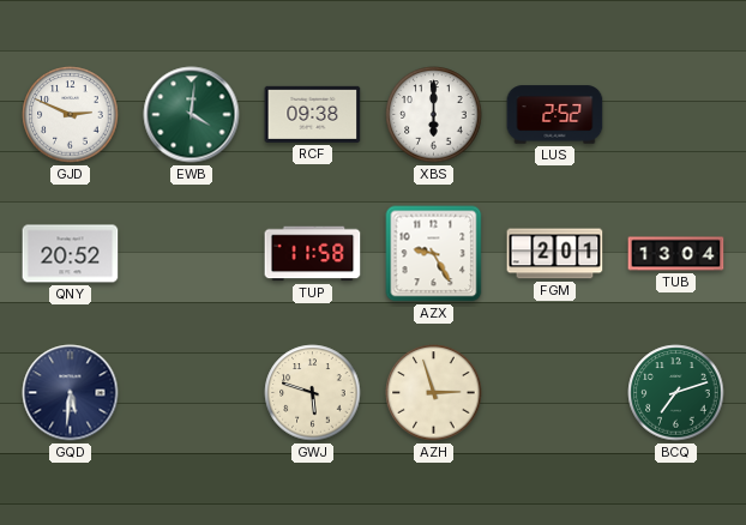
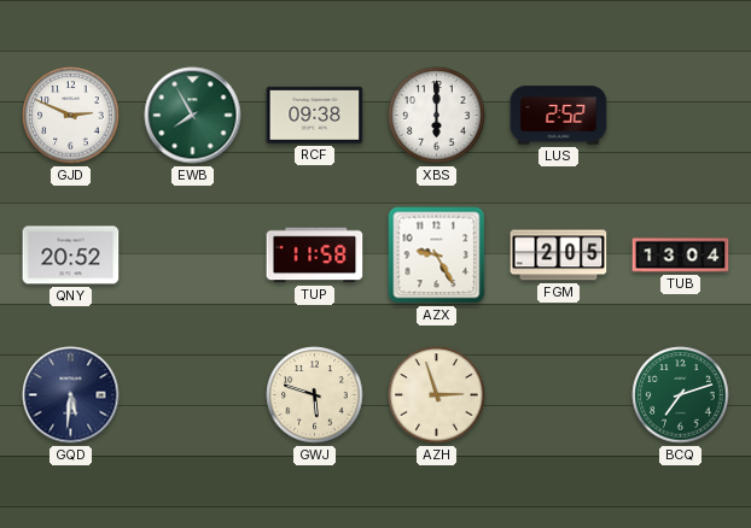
EWB: 4:01 -> 7:55
FGM: 2:01 -> 2:05
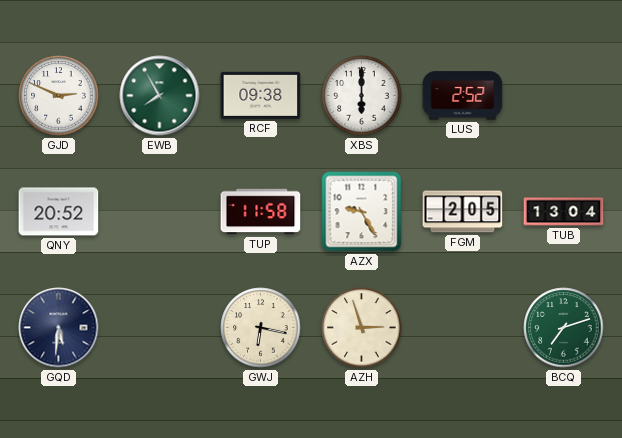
GWJ: 5:48 -> 6:17
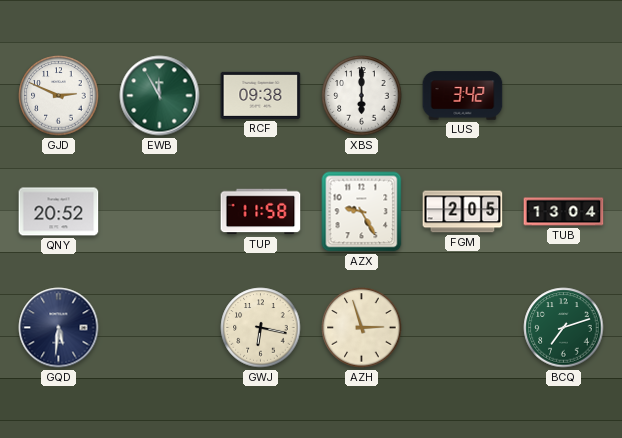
EWB: 7:55 -> 11:55
LUS: 2:52 -> 3:42
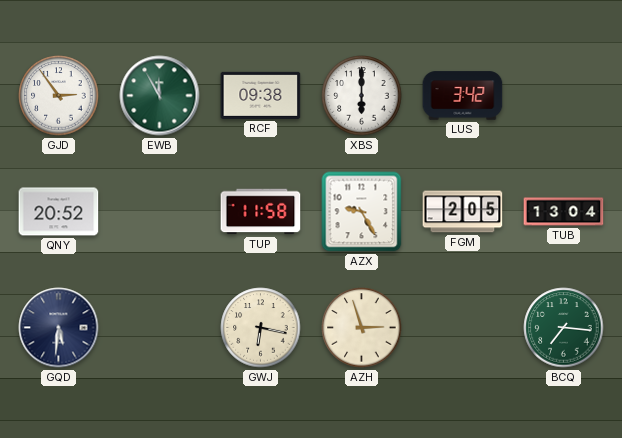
GJD: 2:49 -> 2:54
BCQ: 7:12 -> 7:16
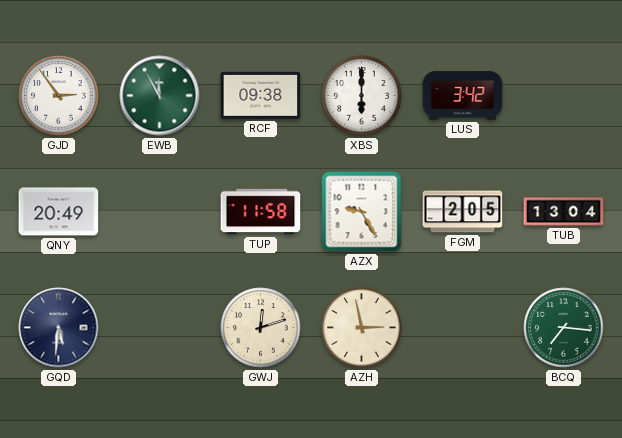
QNY: 20:52 -> 20:49
GWJ: 6:17 -> 12:12
AZH: 2:57 -> 2:58
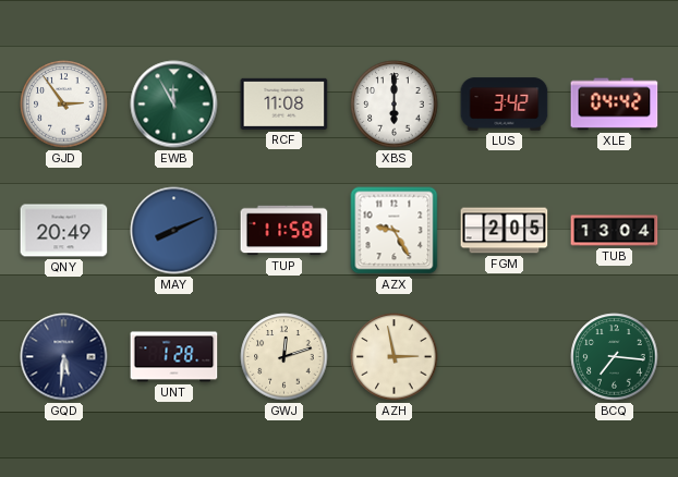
RCF: 09:38 -> 11:08
XLE: none -> 04:42
MAY: none -> 8:11
UNT: none -> 1:28
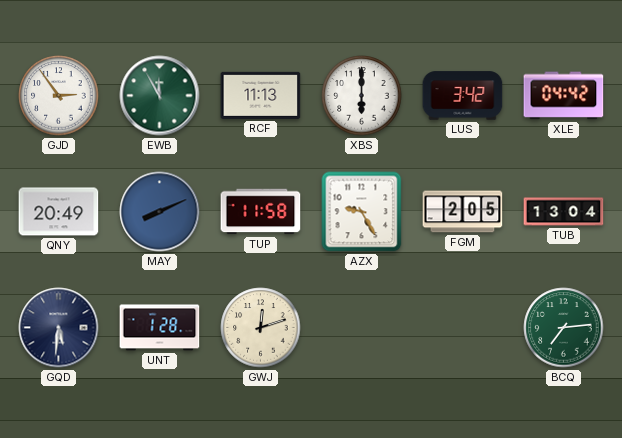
RCF: 11:08 -> 11:13
AZH: 2:58 -> none
BCQ: 7:16 -> 7:14
